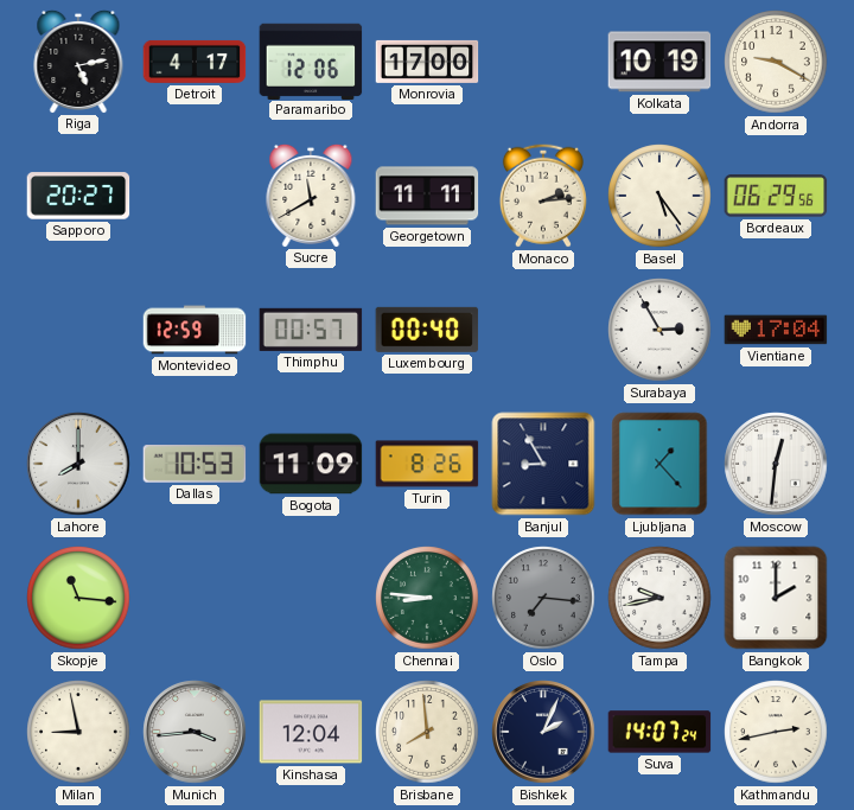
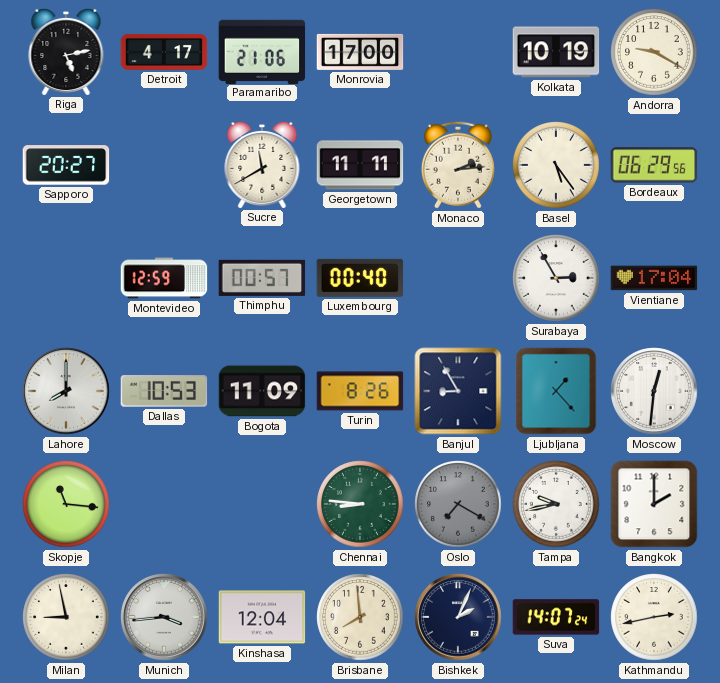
Paramaribo: 12:06 -> 21:06
Oslo: 7:16 -> 7:20
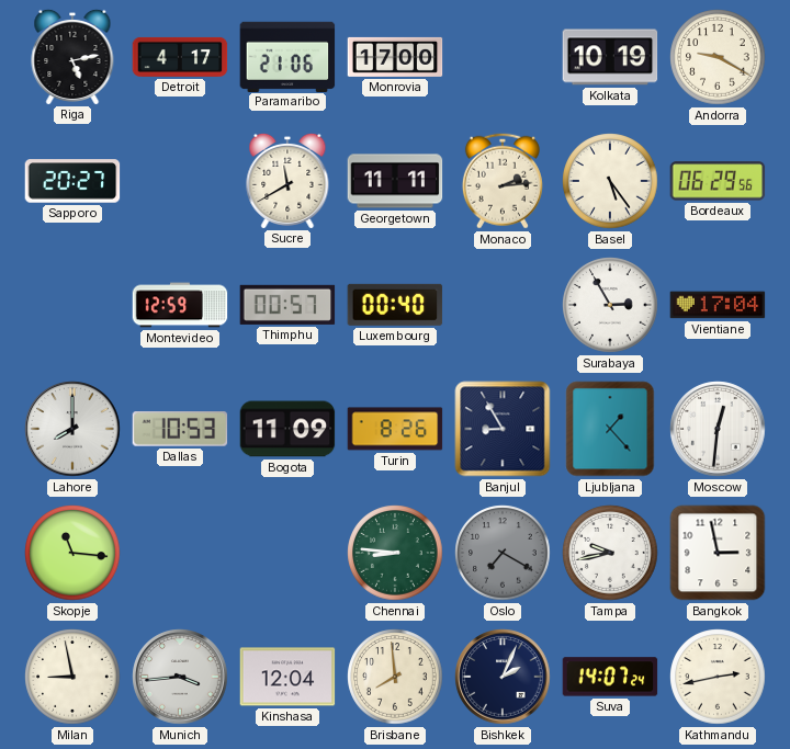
Bangkok: 2:00 -> 2:58
